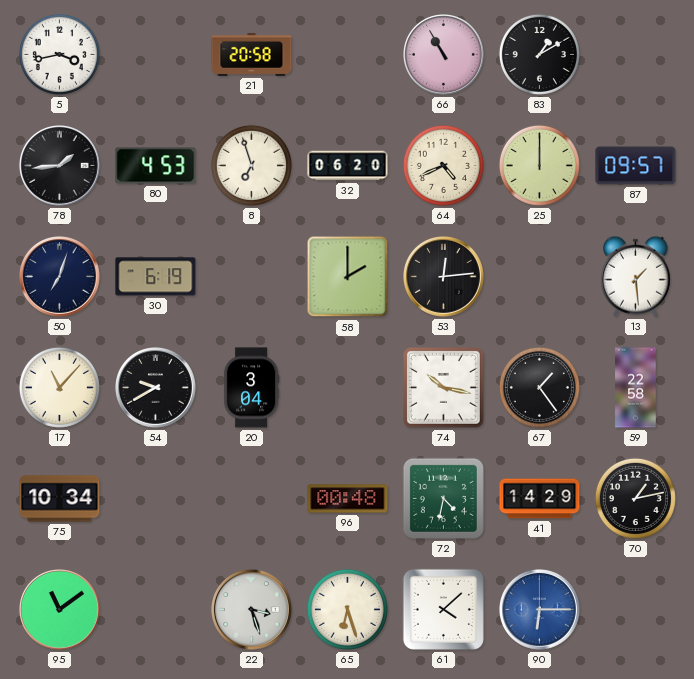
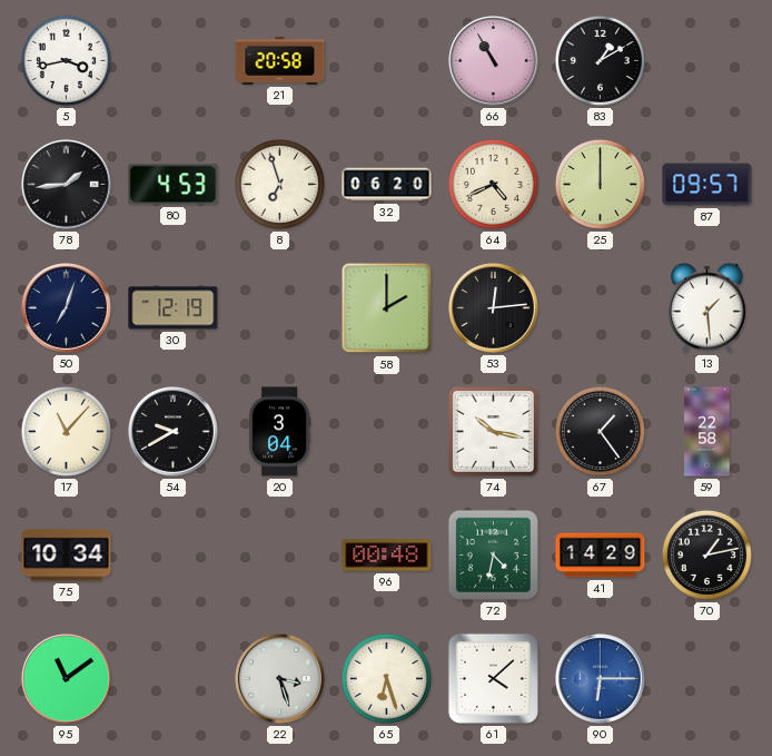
30: 6:19 -> 12:19
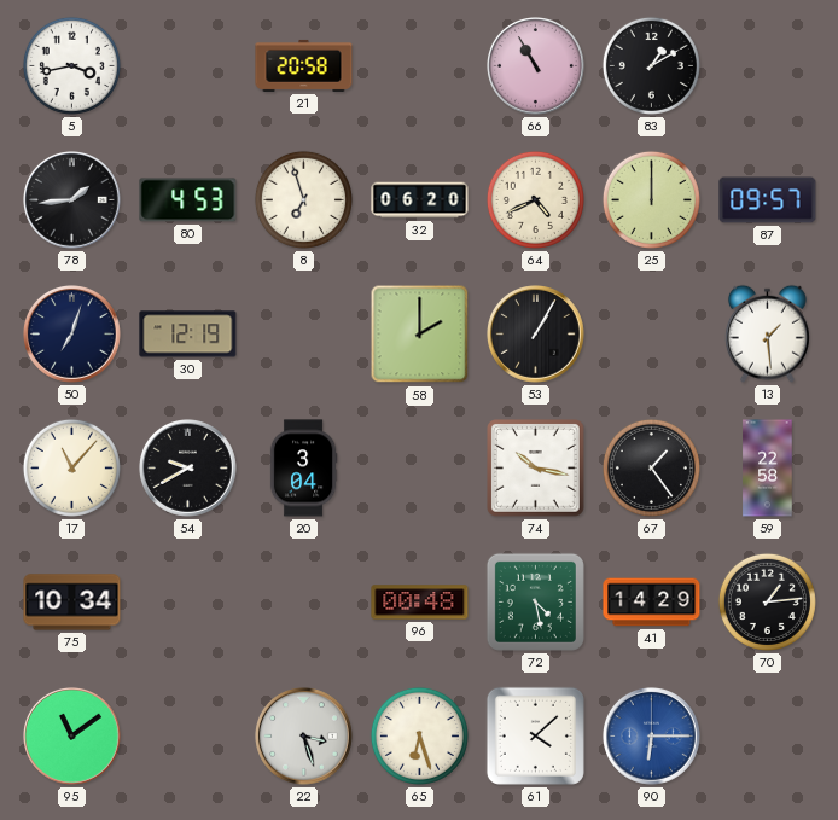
53: 12:14 -> 1:05
72: 4:32 -> 4:28
70: 1:13 -> 1:14
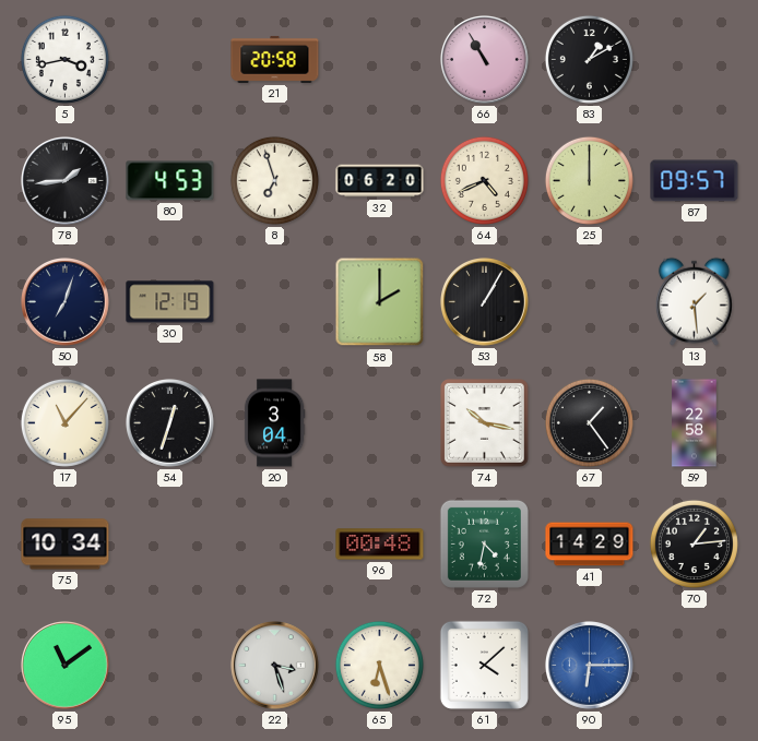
54: 9:40 -> 12:33
72: 4:28 -> 4:32
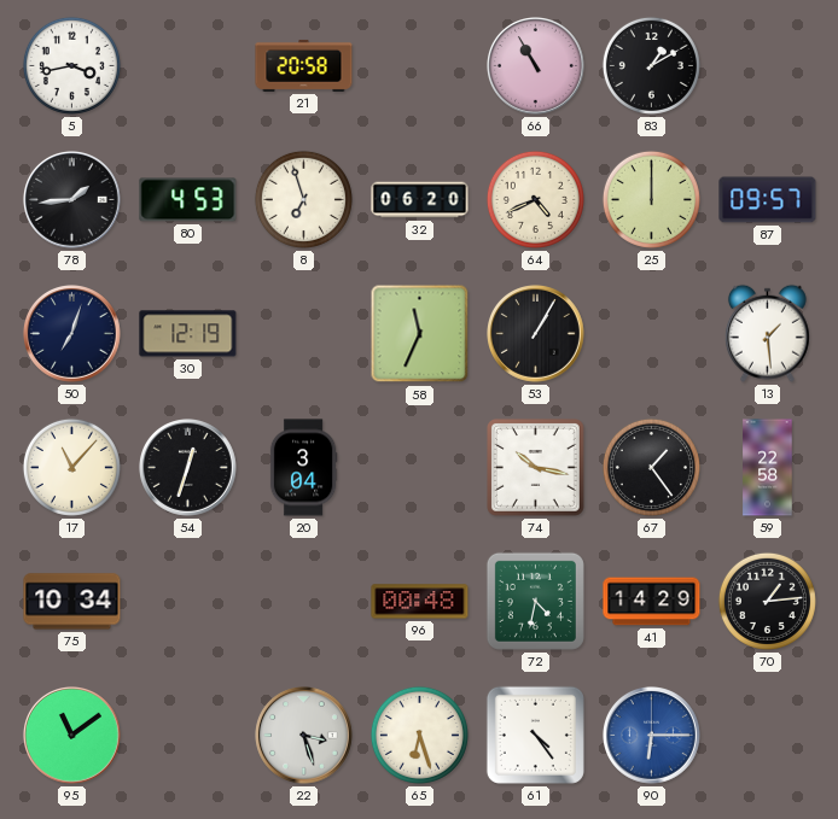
58: 2:00 -> 11:34
61: 4:08 -> 4:24
